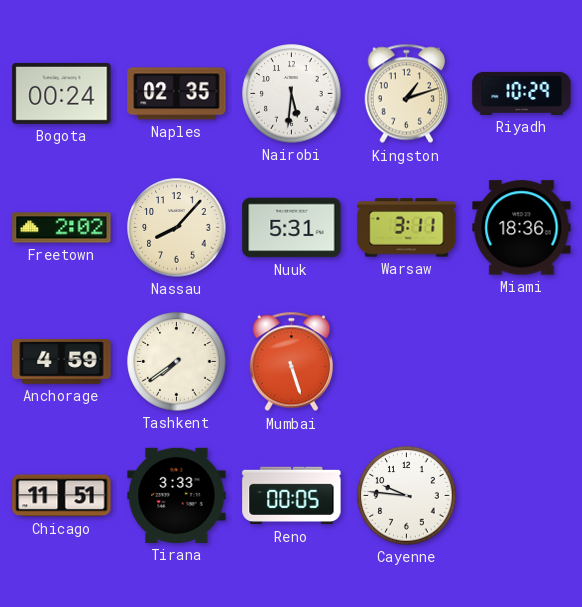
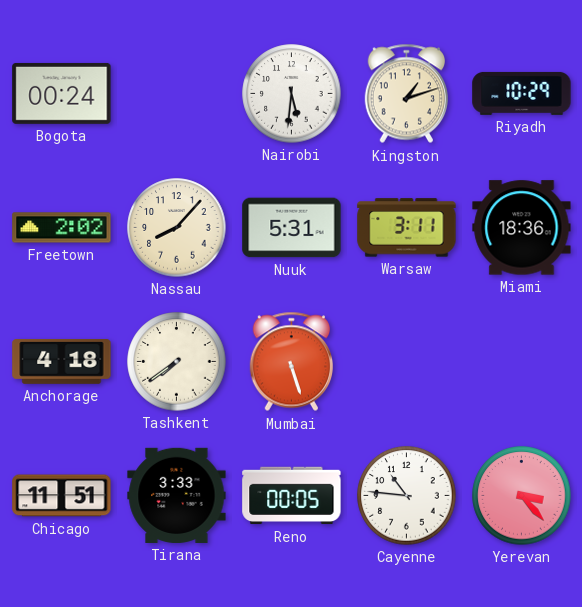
Naples: 02:35 -> none
Anchorage: 4:59 -> 4:18
Cayenne: 9:46 -> 10:46
Yerevan: none -> 3:23
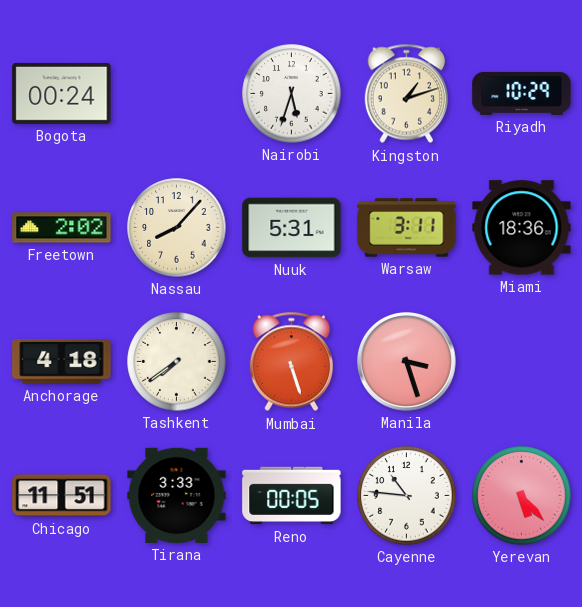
Nairobi: 5:31 -> 5:33
Manila: none -> 3:27
Yerevan: 3:23 -> 5:23
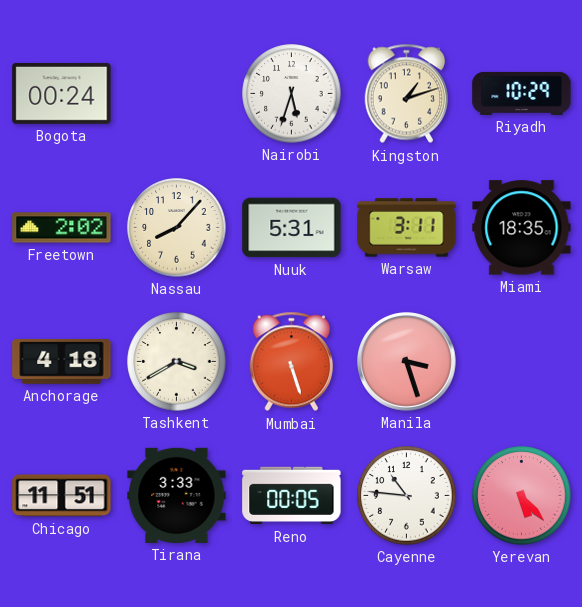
Miami: 18:36 -> 18:35
Tashkent: 7:39 -> 3:40
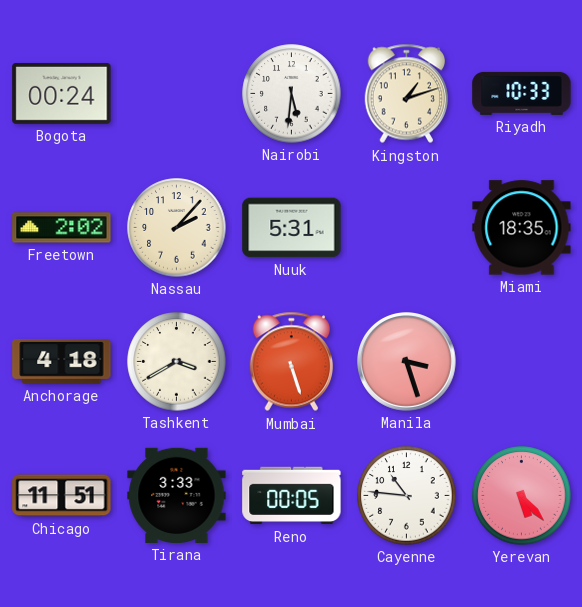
Nairobi: 5:33 -> 5:31
Riyadh: 10:29 -> 10:33
Nassau: 8:07 -> 2:07
Warsaw: 3:11 -> none
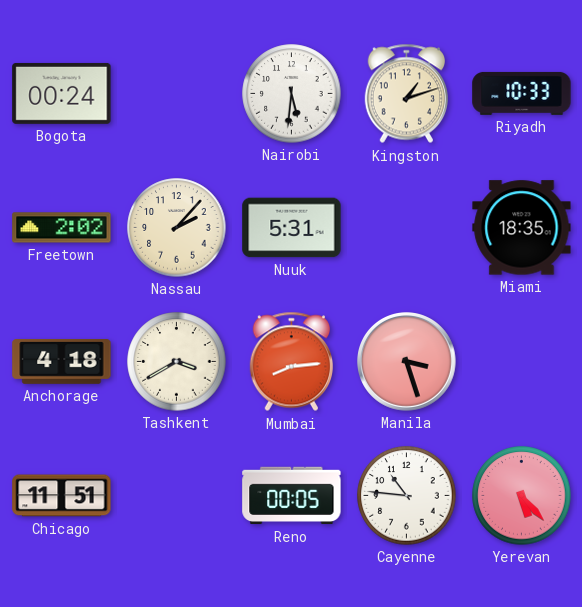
Mumbai: 5:27 -> 8:14
Tirana: 3:33 -> none
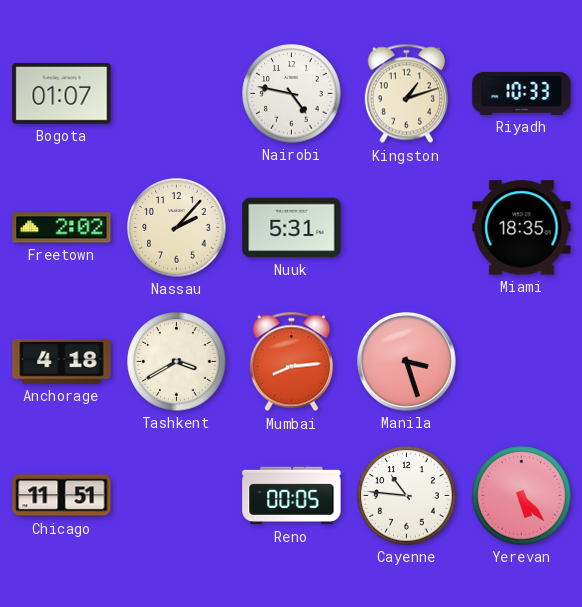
Bogota: 00:24 -> 01:07
Nairobi: 5:31 -> 4:47
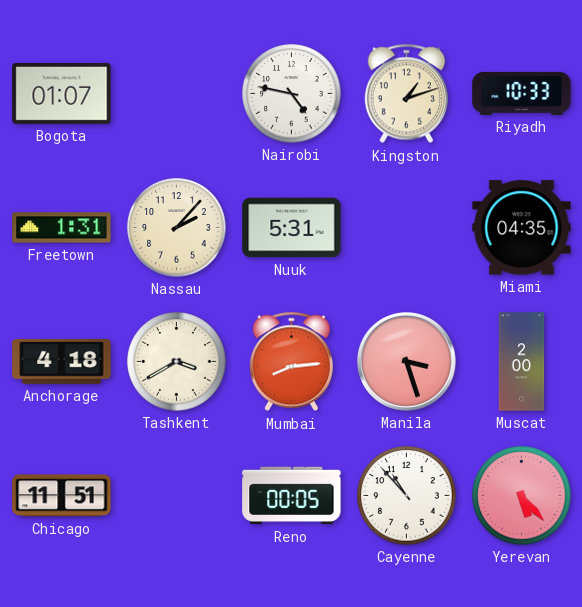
Freetown: 2:02 -> 1:31
Miami: 18:35 -> 04:35
Muscat: none -> 2:00
Cayenne: 10:46 -> 10:53
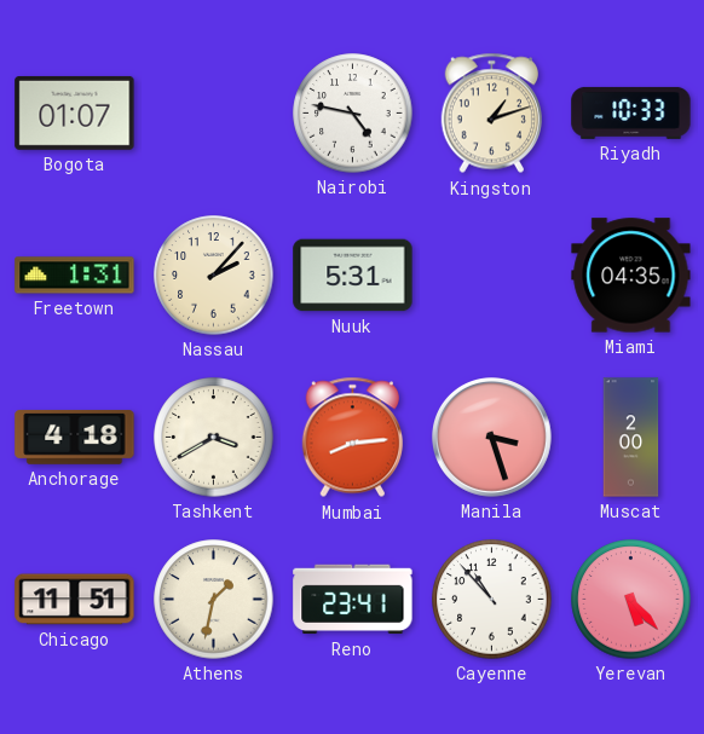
Athens: none -> 1:32
Reno: 00:05 -> 23:41
